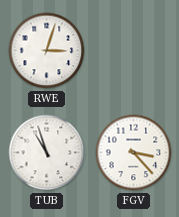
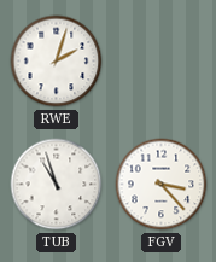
RWE: 3:03 -> 2:03
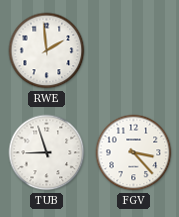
RWE: 2:03 -> 1:59
TUB: 10:57 -> 8:57
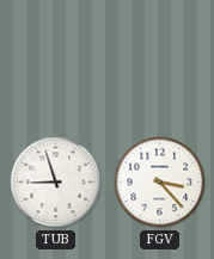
RWE: 1:59 -> none
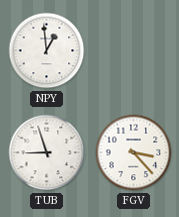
NPY: none -> 12:59
